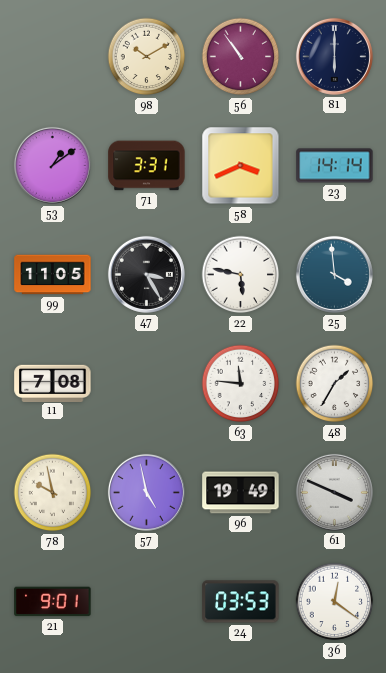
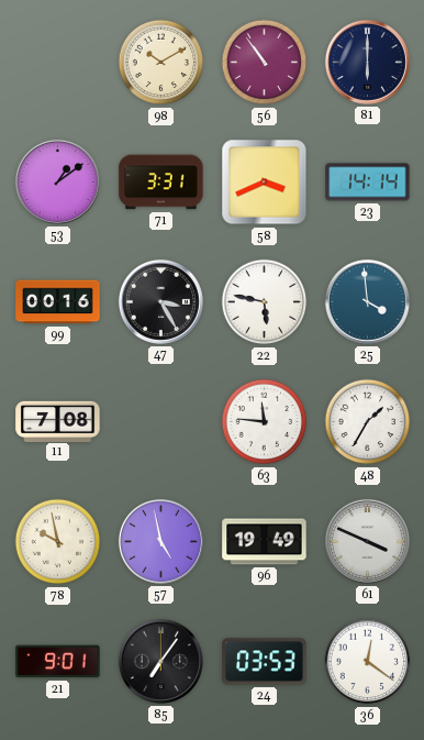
99: 11:05 -> 00:16
85: none -> 7:06
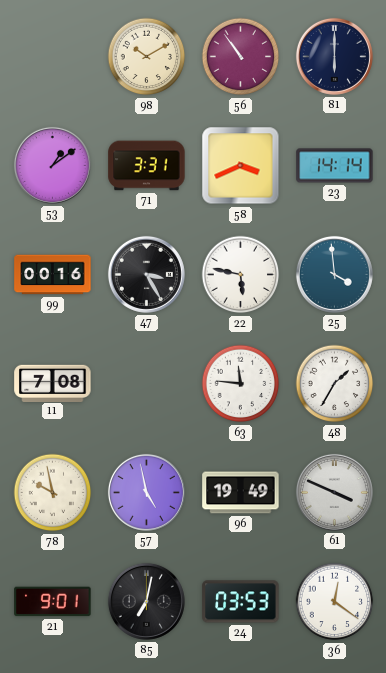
85: 7:06 -> 7:02
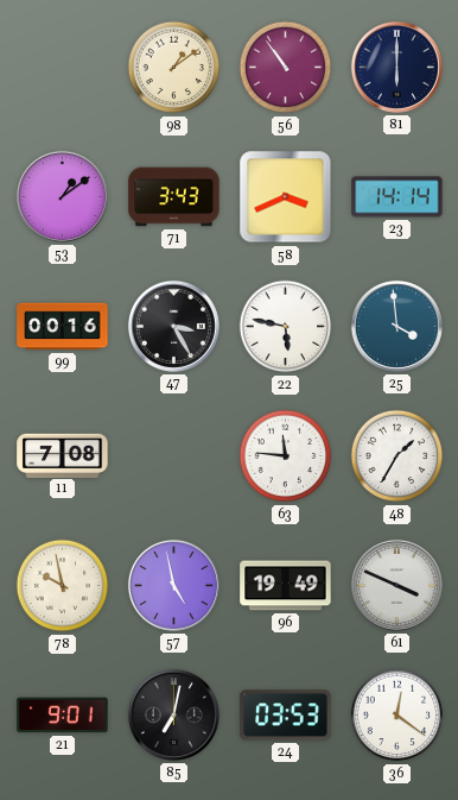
98: 10:10 -> 1:09
71: 3:31 -> 3:43
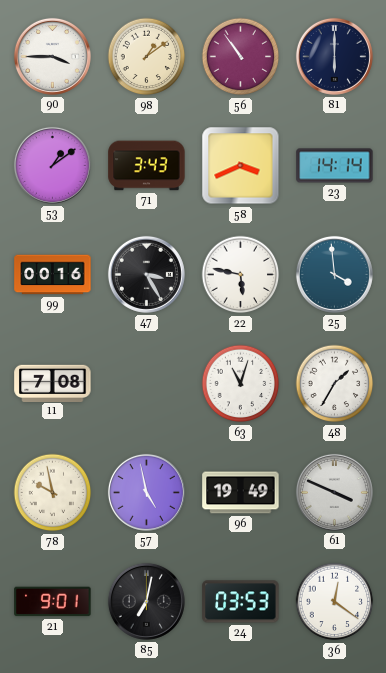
90: none -> 3:45
63: 11:46 -> 11:03
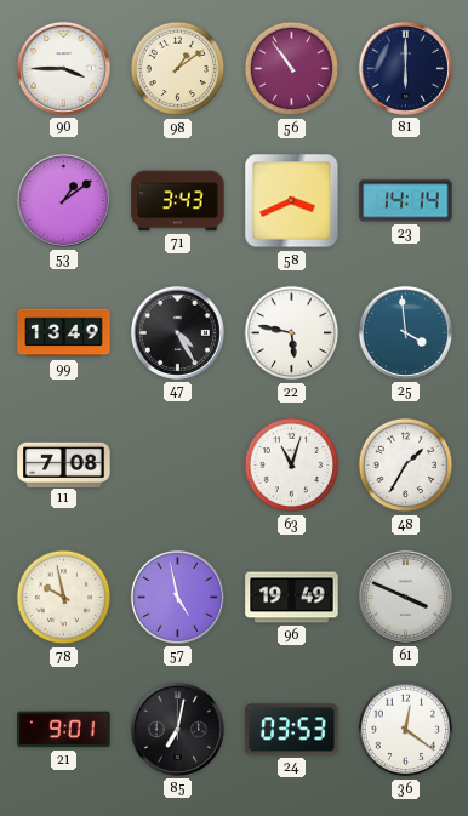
99: 00:16 -> 13:49
47: 3:25 -> 4:25
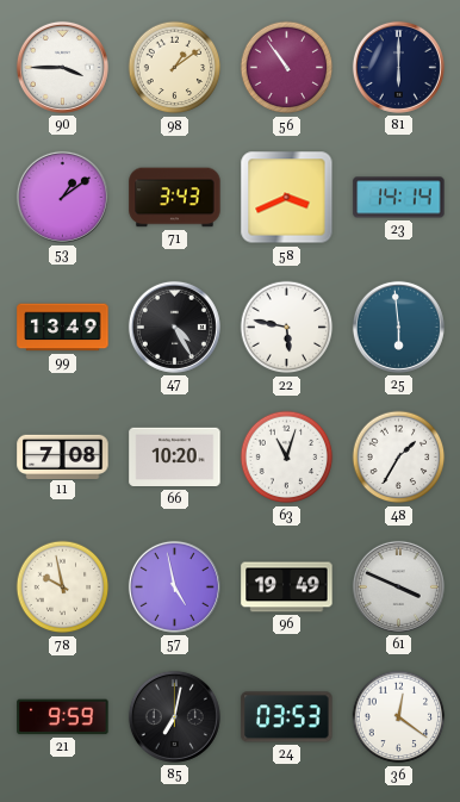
25: 3:59 -> 5:59
66: none -> 10:20
21: 9:01 -> 9:59
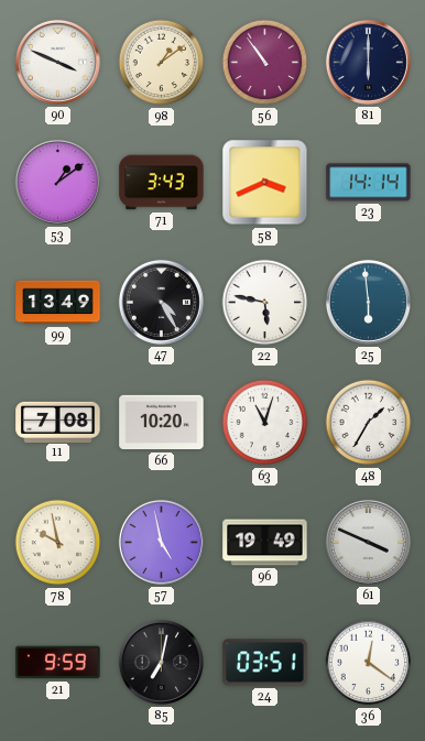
90: 3:45 -> 3:49
24: 03:53 -> 03:51
